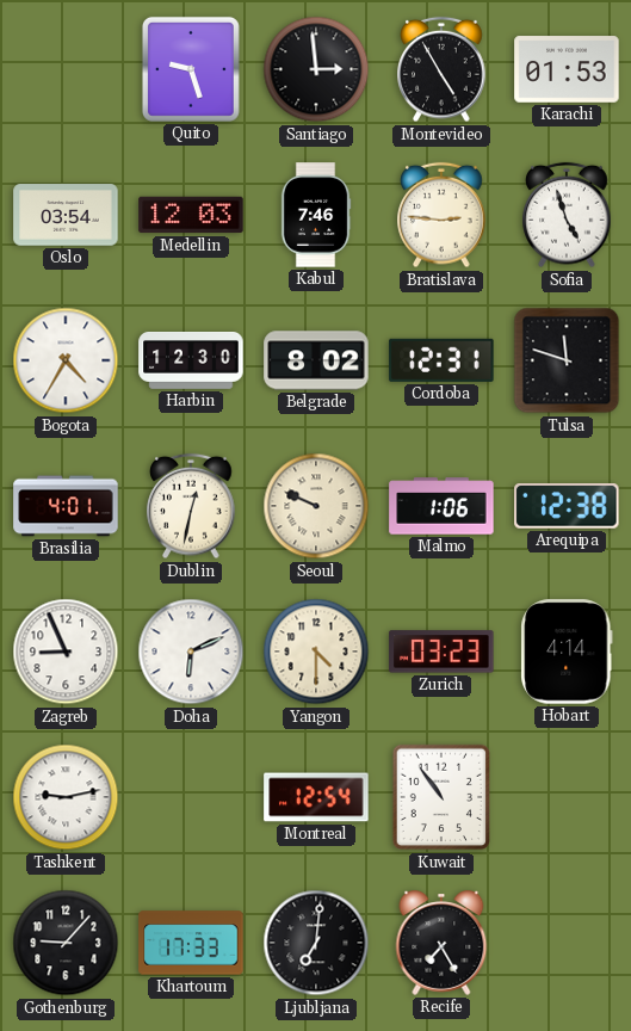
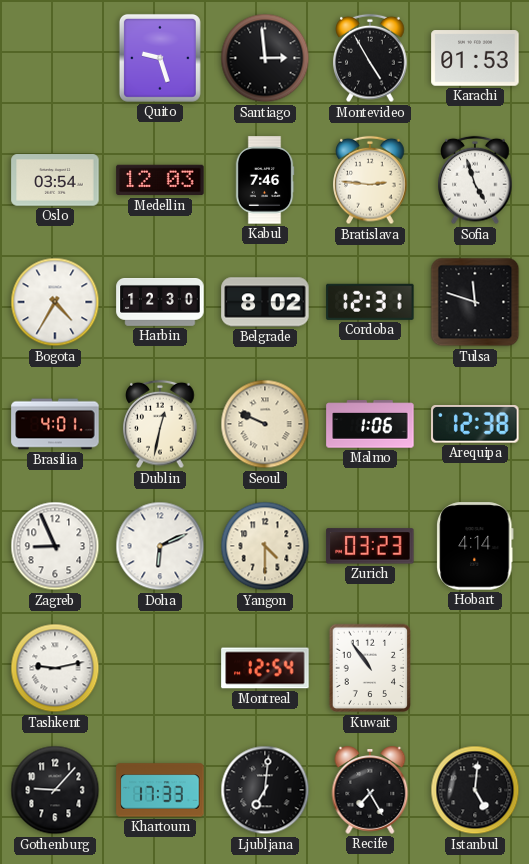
Istanbul: none -> 5:01
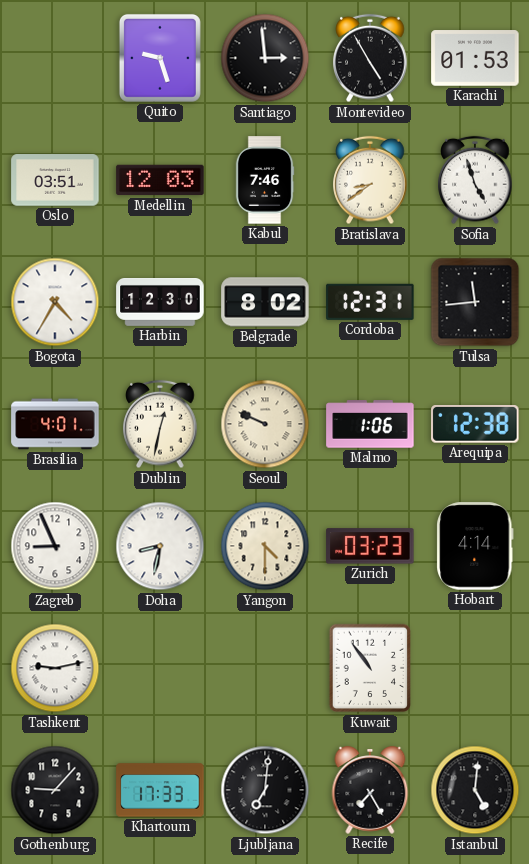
Oslo: 03:54 -> 03:51
Bratislava: 2:46 -> 8:39
Tulsa: 11:48 -> 11:44
Doha: 6:11 -> 8:32
Montreal: 12:54 -> none
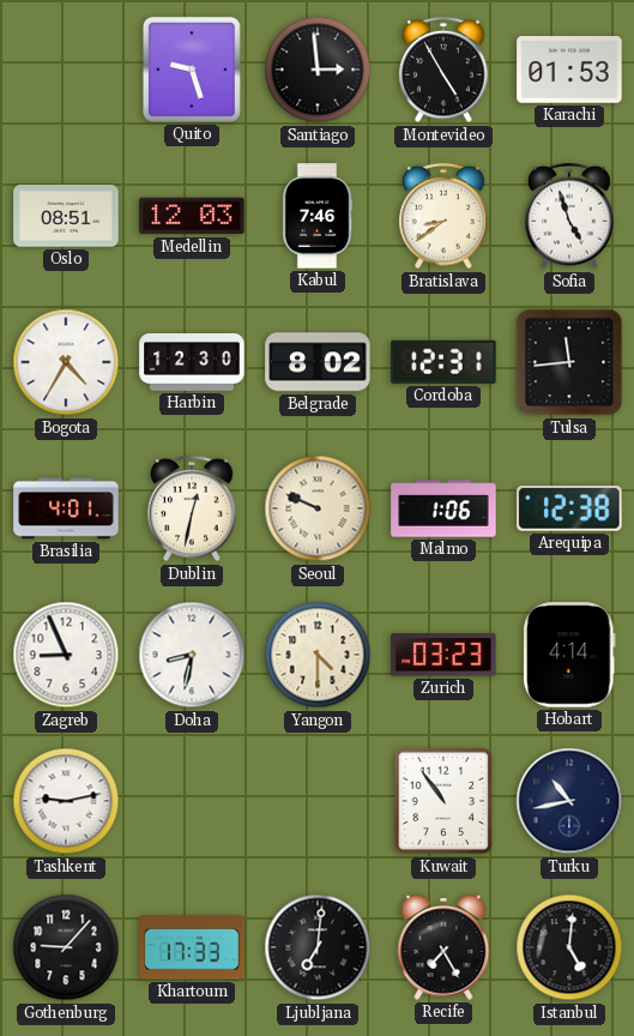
Oslo: 03:51 -> 08:51
Turku: none -> 10:43
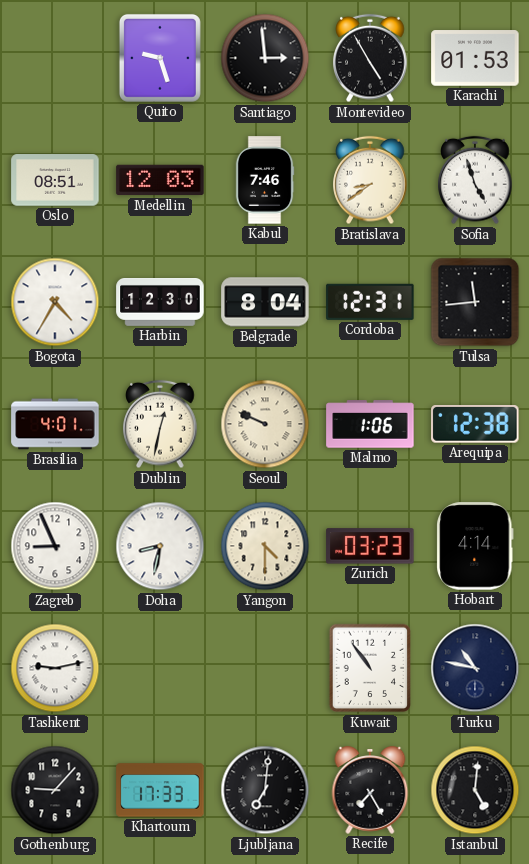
Belgrade: 8:02 -> 8:04
Turku: 10:43 -> 10:47
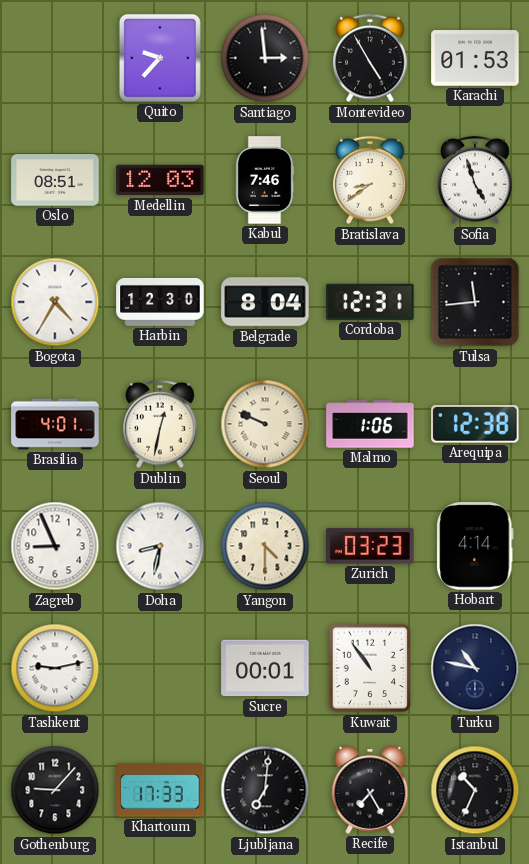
Quito: 9:27 -> 9:37
Sucre: none -> 00:01
Istanbul: 5:01 -> 10:34
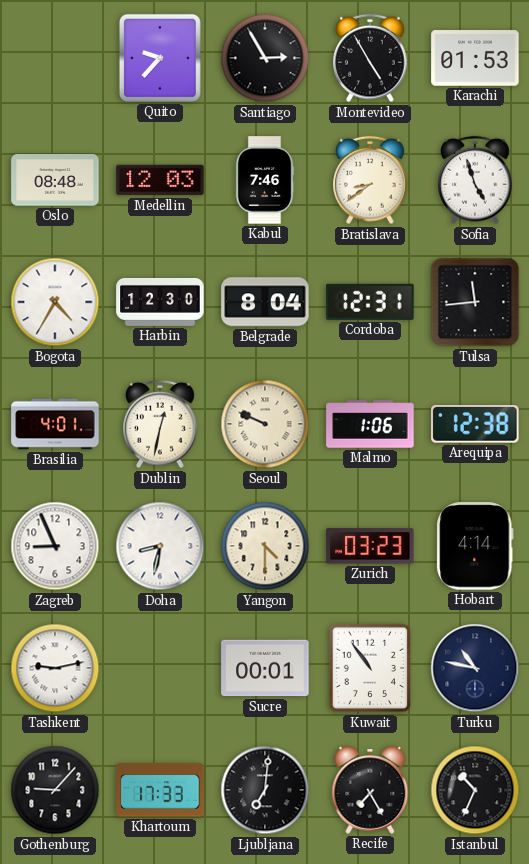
Santiago: 2:59 -> 2:55
Oslo: 08:51 -> 08:48
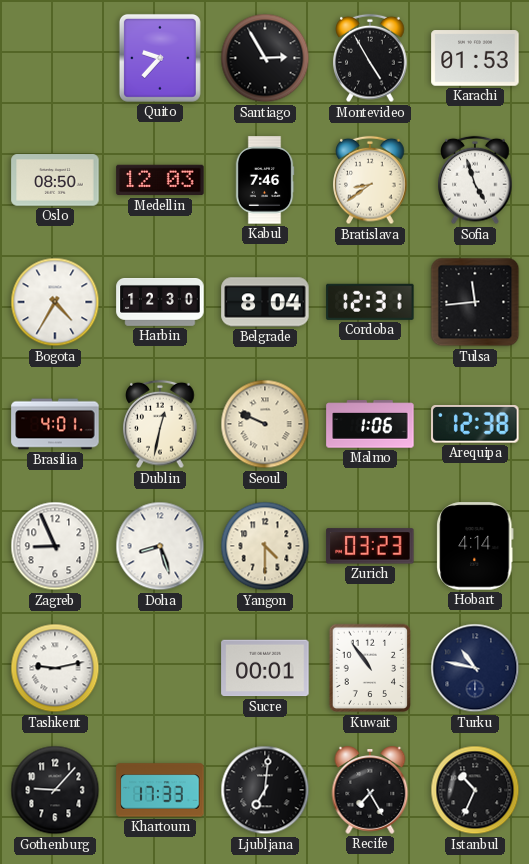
Oslo: 08:48 -> 08:50
Doha: 8:32 -> 8:27
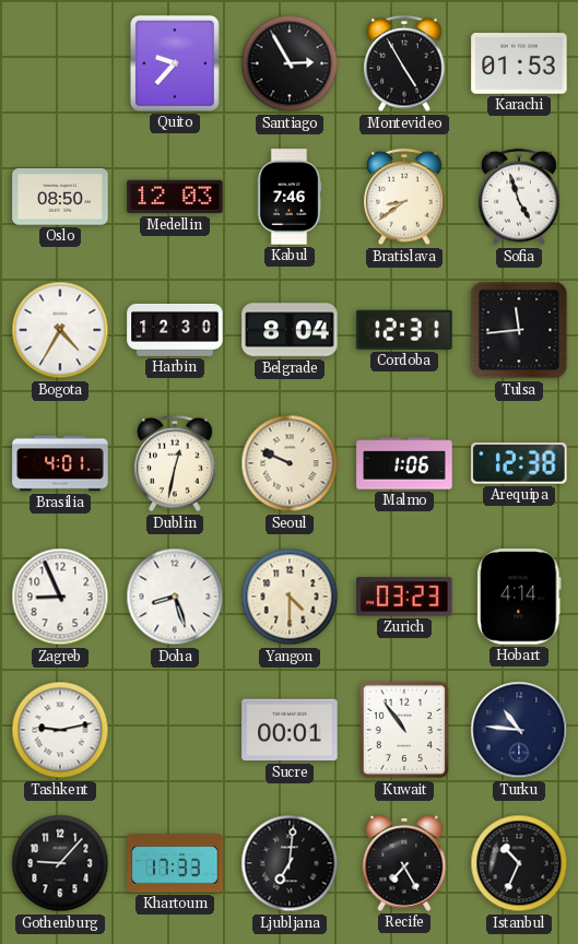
Turku: 10:47 -> 10:46
